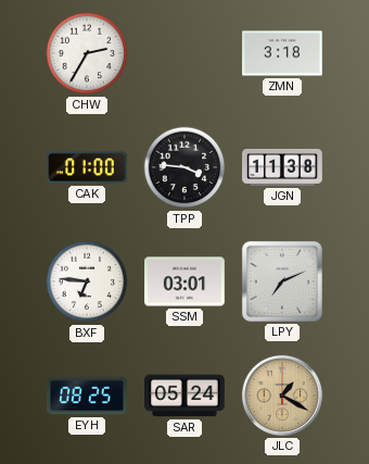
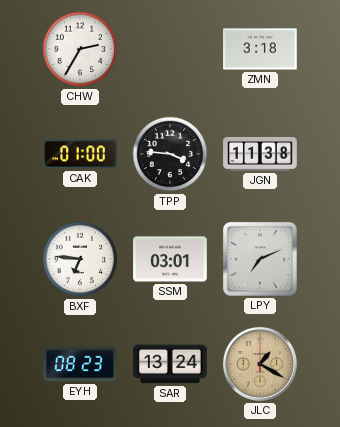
EYH: 08:25 -> 08:23
SAR: 05:24 -> 13:24
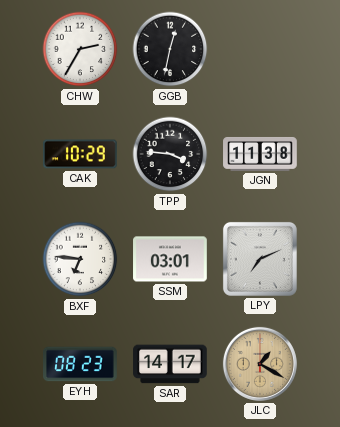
GGB: none -> 12:32
ZMN: 3:18 -> none
CAK: 01:00 -> 10:29
SAR: 13:24 -> 14:17
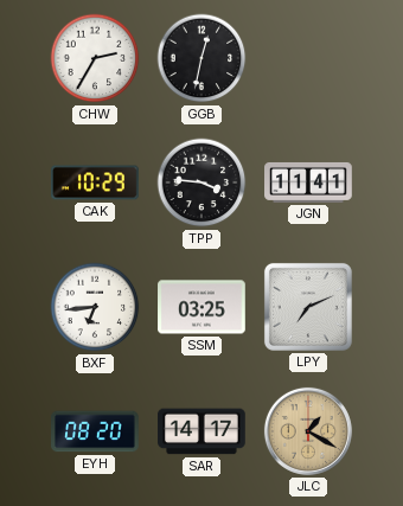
JGN: 11:38 -> 11:41
BXF: 6:46 -> 6:44
SSM: 03:01 -> 03:25
EYH: 08:23 -> 08:20
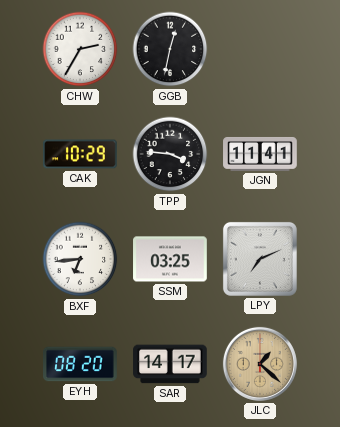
JLC: 1:20 -> 1:22
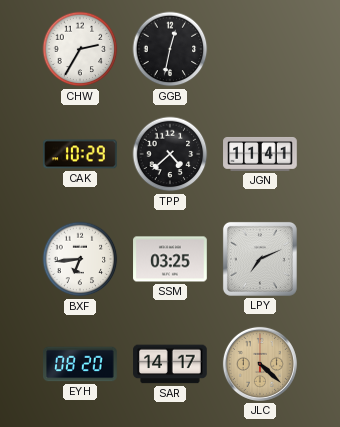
TPP: 3:46 -> 4:38
JLC: 1:22 -> 4:22
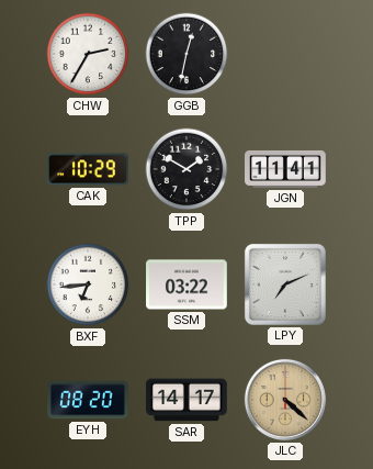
TPP: 4:38 -> 1:50
SSM: 03:25 -> 03:22
